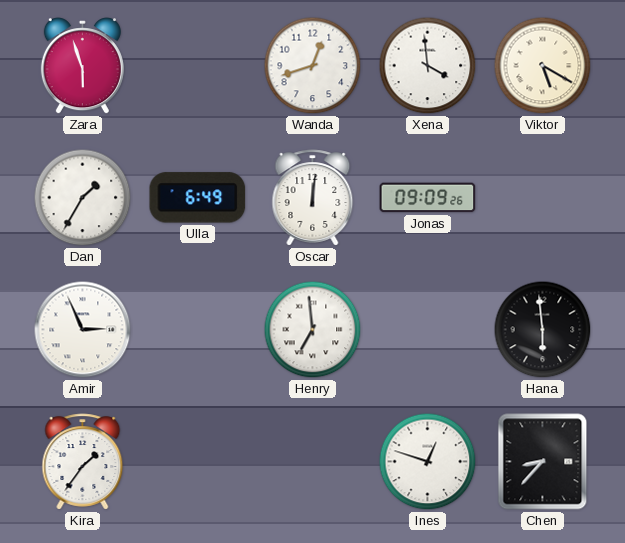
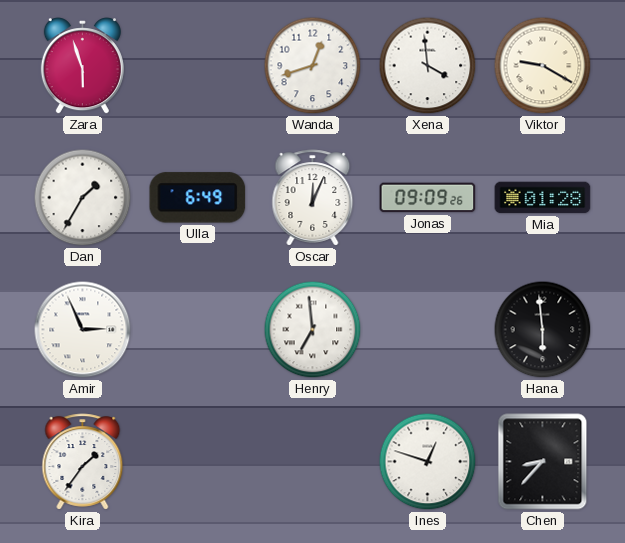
Viktor: 5:20 -> 9:20
Oscar: 12:01 -> 12:04
Mia: none -> 01:28
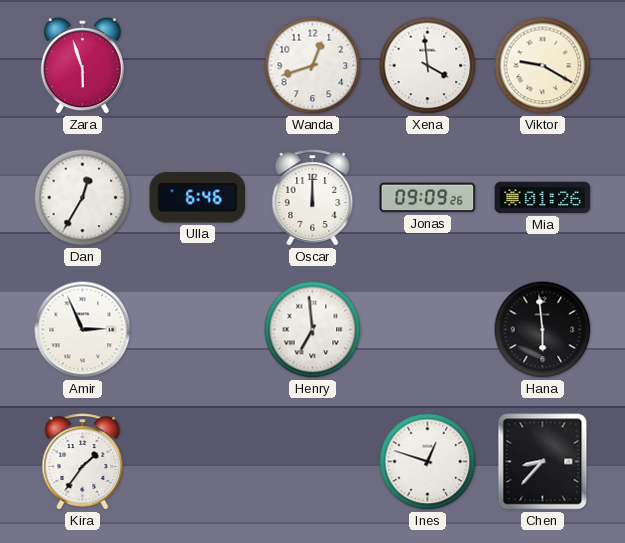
Dan: 1:35 -> 12:35
Ulla: 6:49 -> 6:46
Oscar: 12:04 -> 12:00
Mia: 01:28 -> 01:26
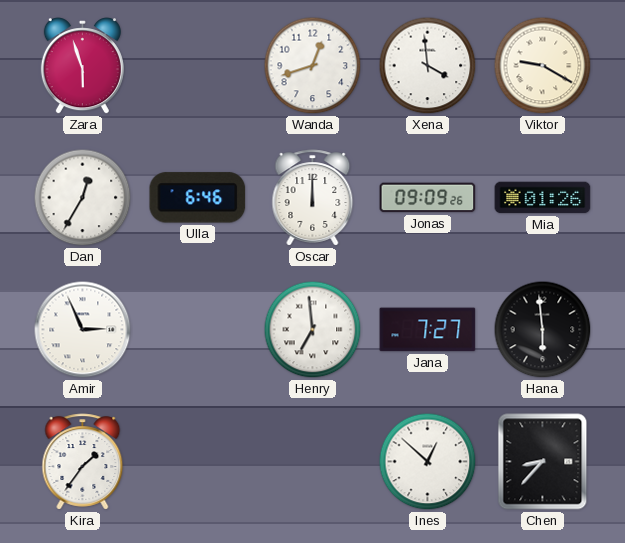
Jana: none -> 7:27
Ines: 12:48 -> 12:52
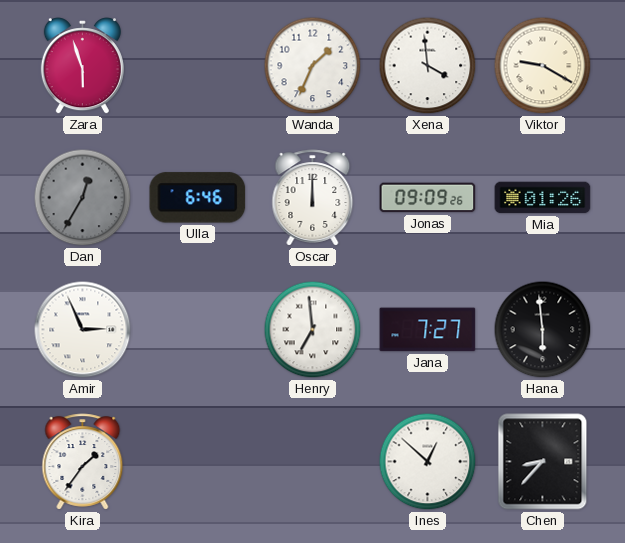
Wanda: 12:42 -> 1:34
Dan dial: white -> grey
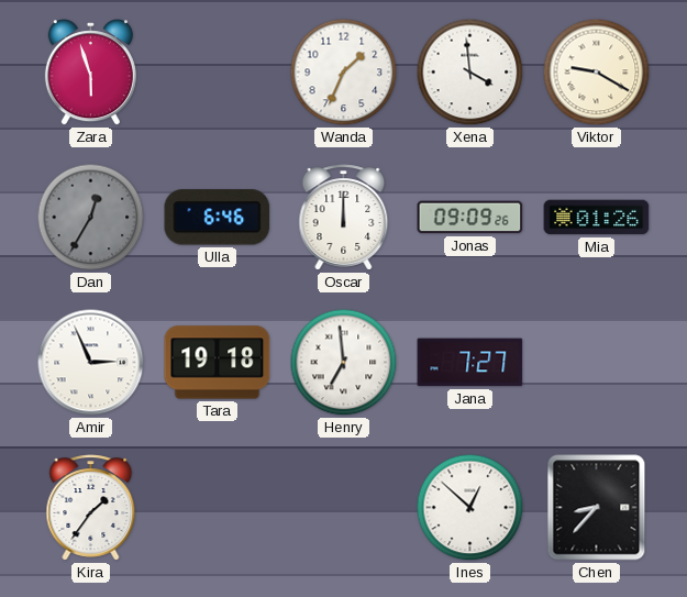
Tara: none -> 19:18
Hana: 5:59 -> none
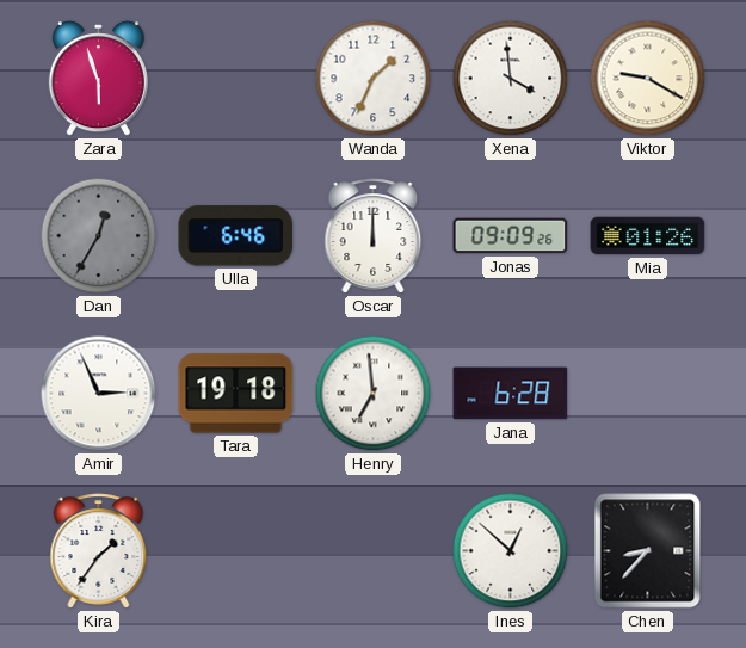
Jana: 7:27 -> 6:28
